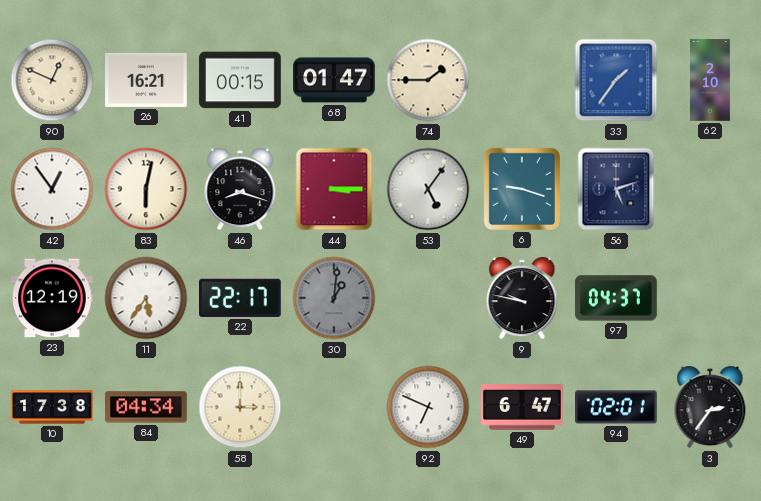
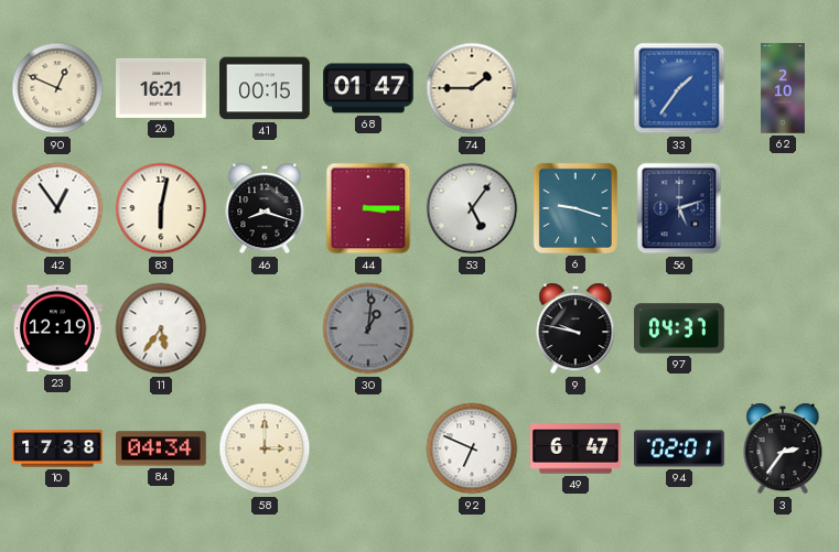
22: 22:17 -> none
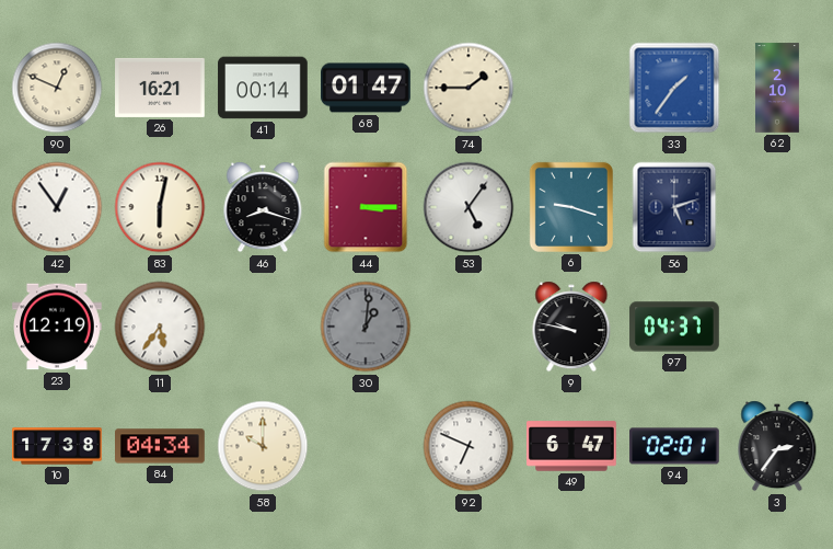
41: 00:15 -> 00:14
58: 3:00 -> 10:00
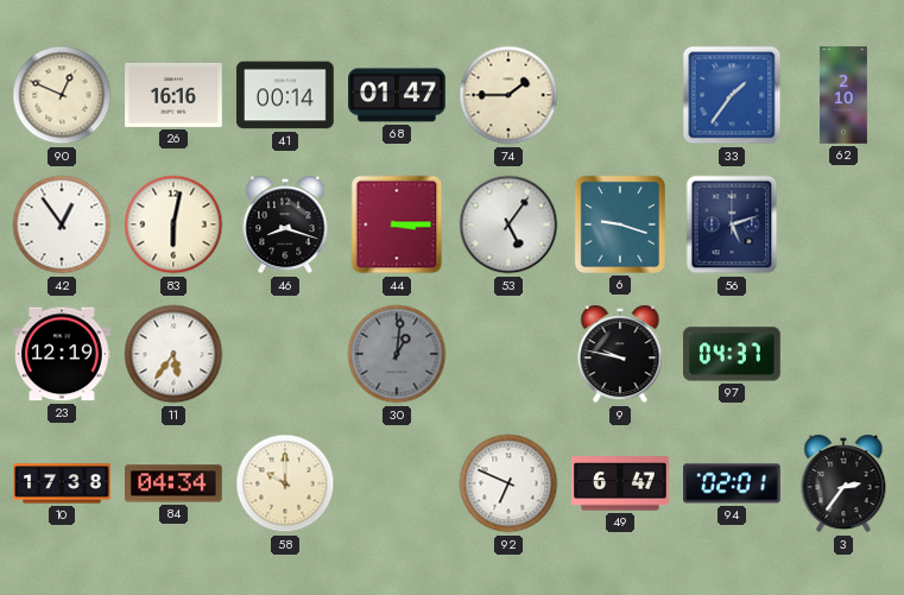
26: 16:21 -> 16:16
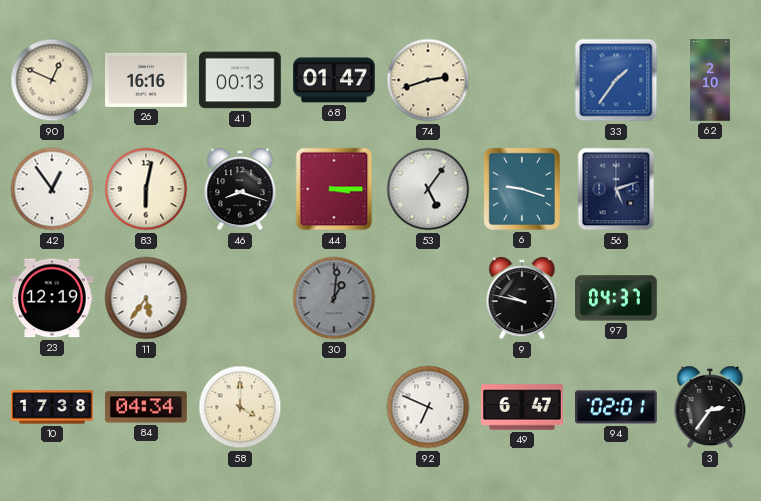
41: 00:14 -> 00:13
74: 1:45 -> 2:42
58: 10:00 -> 4:00
